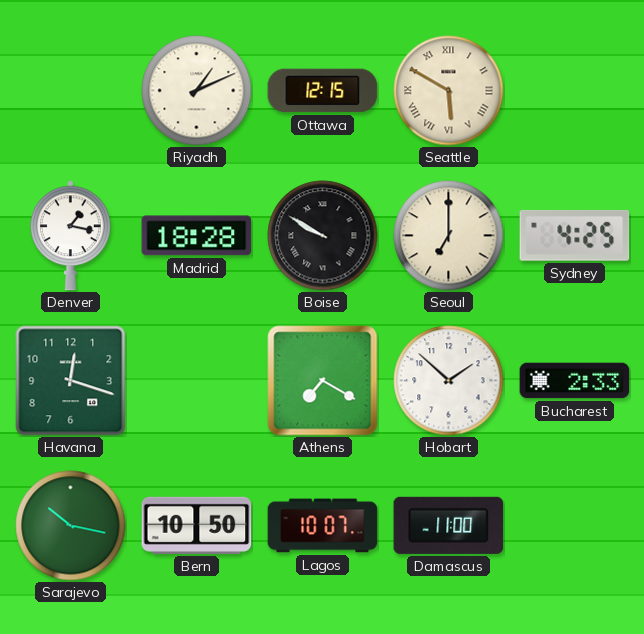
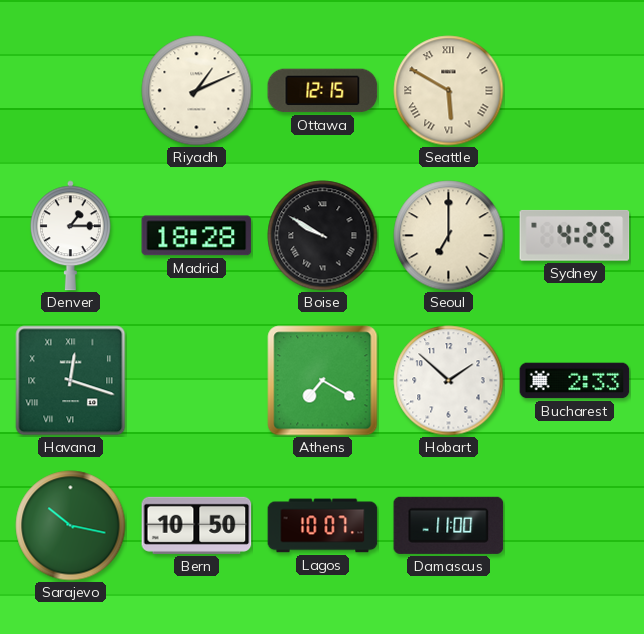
Denver: 1:17 -> 1:15
Havana numerals: Arabic -> Roman
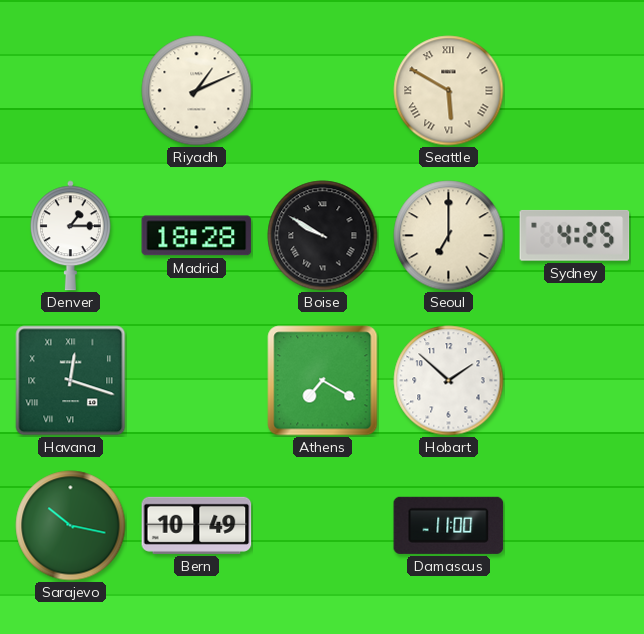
Ottawa: 12:15 -> none
Bucharest: 2:33 -> none
Bern: 10:50 -> 10:49
Lagos: 10:07 -> none
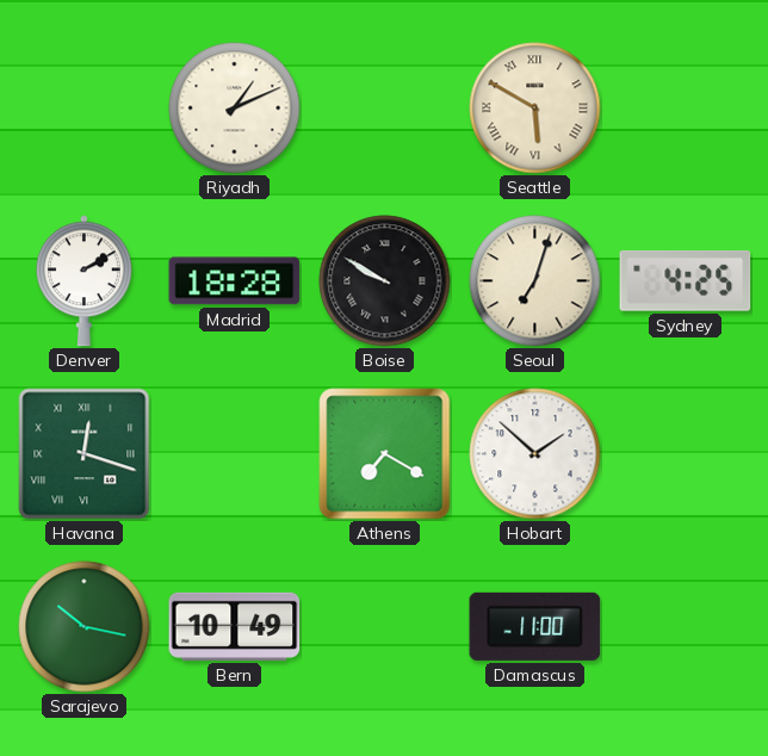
Denver: 1:15 -> 2:10
Seoul: 7:00 -> 7:03
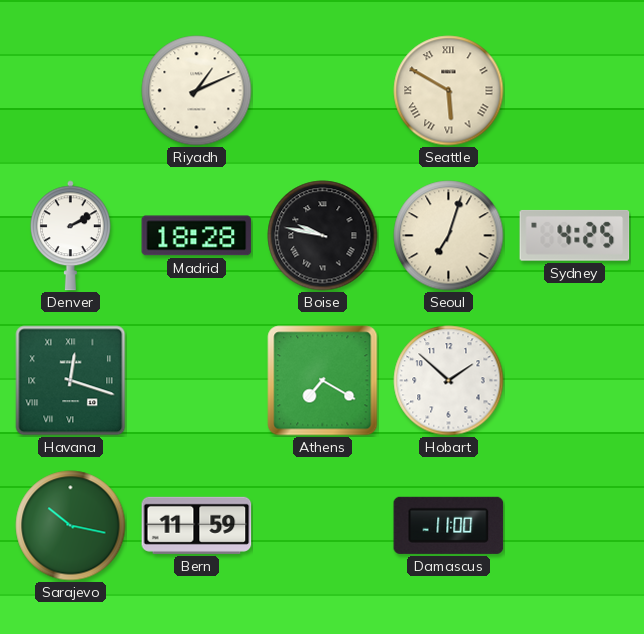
Boise: 9:50 -> 9:47
Bern: 10:49 -> 11:59
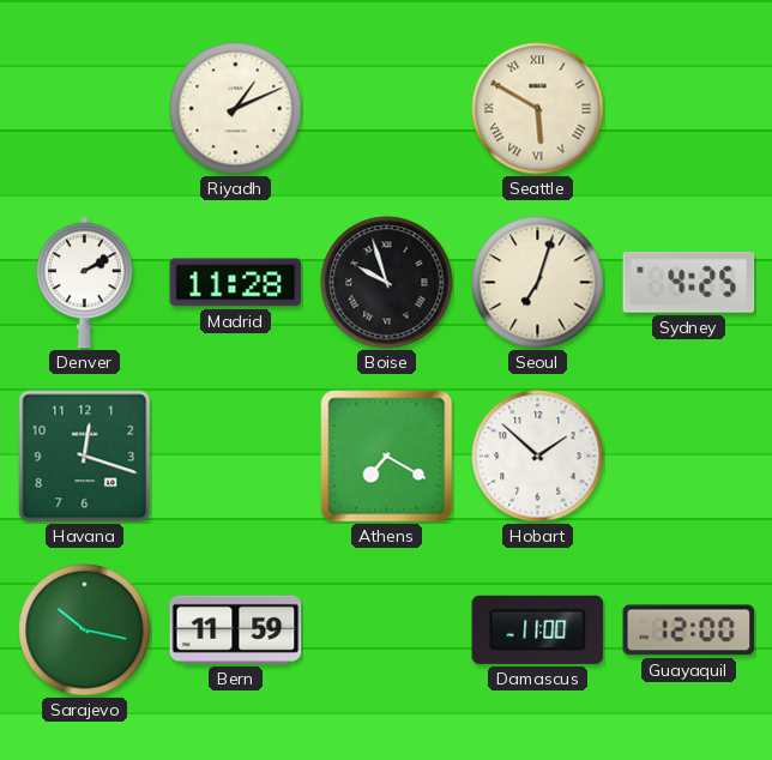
Madrid: 18:28 -> 11:28
Boise: 9:47 -> 9:57
Havana numerals: Roman -> Arabic
Guayaquil: none -> 12:00
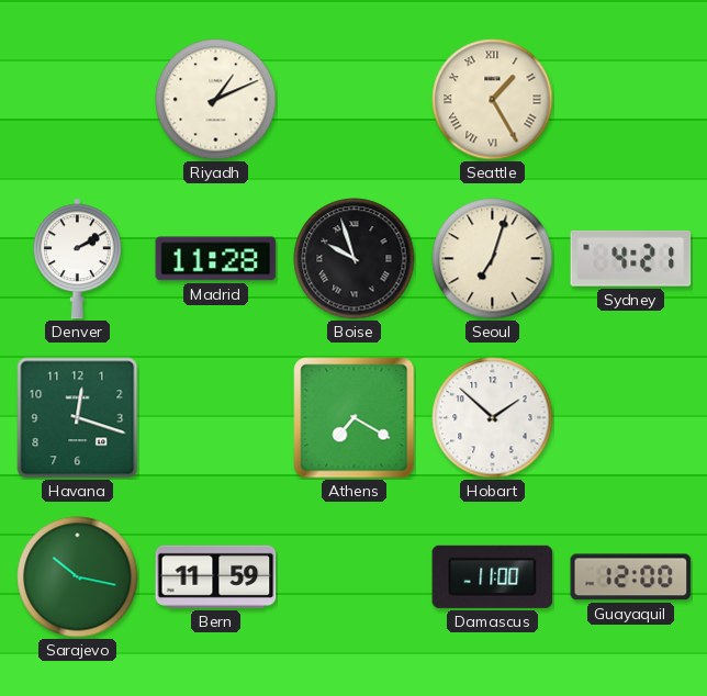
Seattle: 5:50 -> 1:25
Sydney: 4:25 -> 4:21
